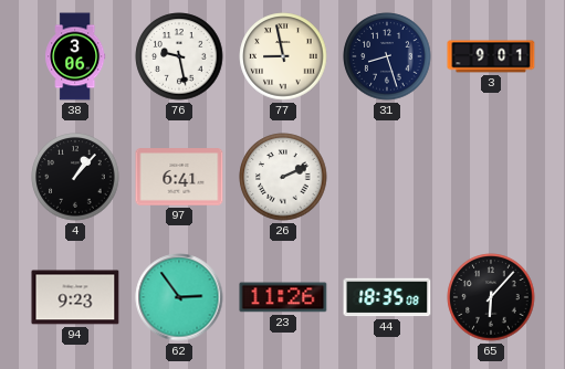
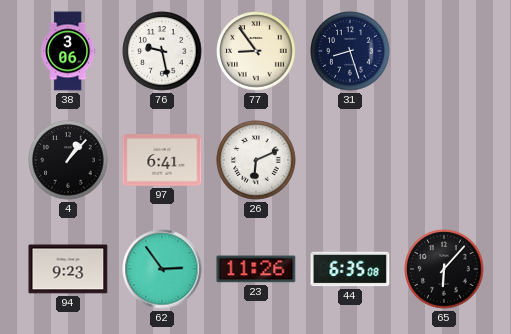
77: 8:58 -> 8:54
3: 9:01 -> none
26: 2:11 -> 6:11
44: 18:35 -> 6:35
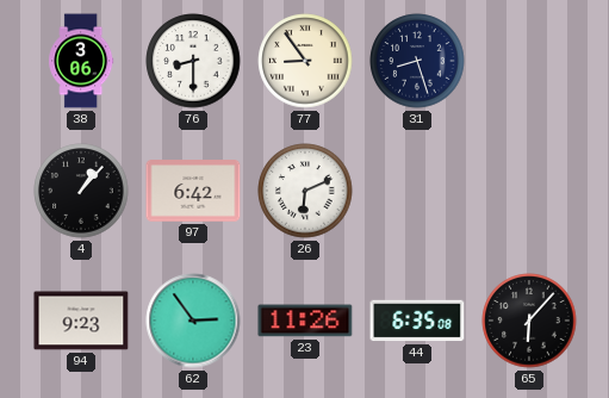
76: 9:28 -> 8:30
97: 6:41 -> 6:42
